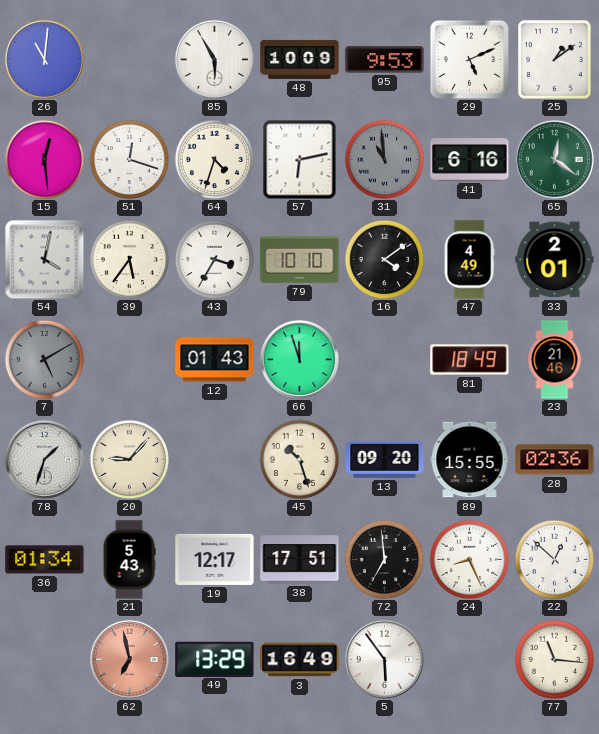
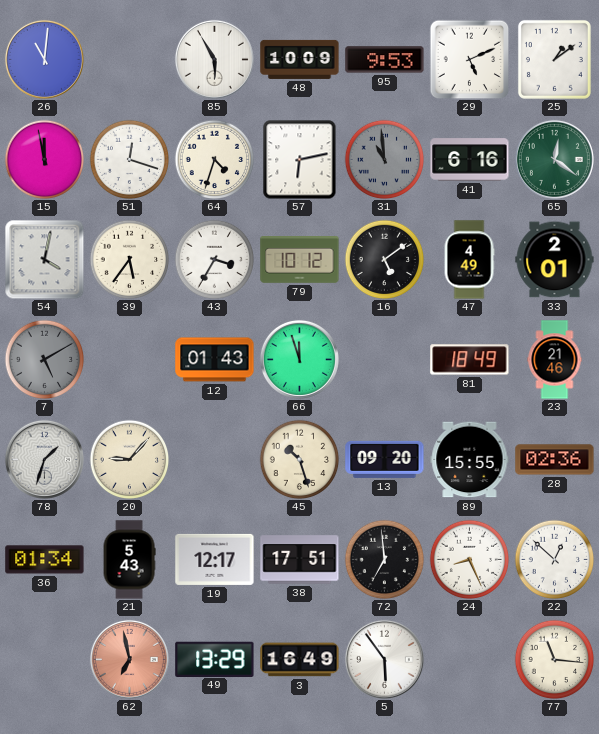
15: 12:29 -> 11:58
79: 10:10 -> 10:12
16: 4:09 -> 5:09
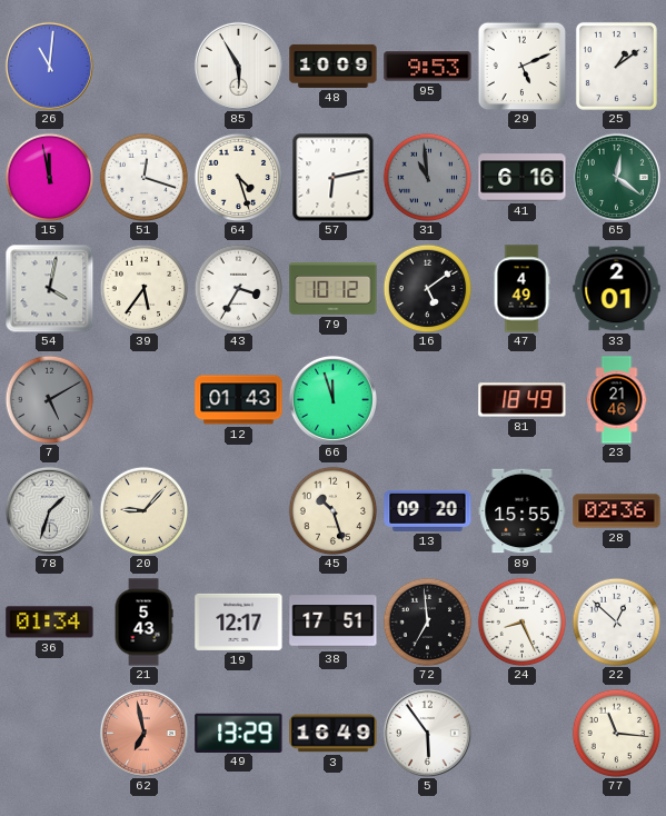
64: 4:33 -> 4:27
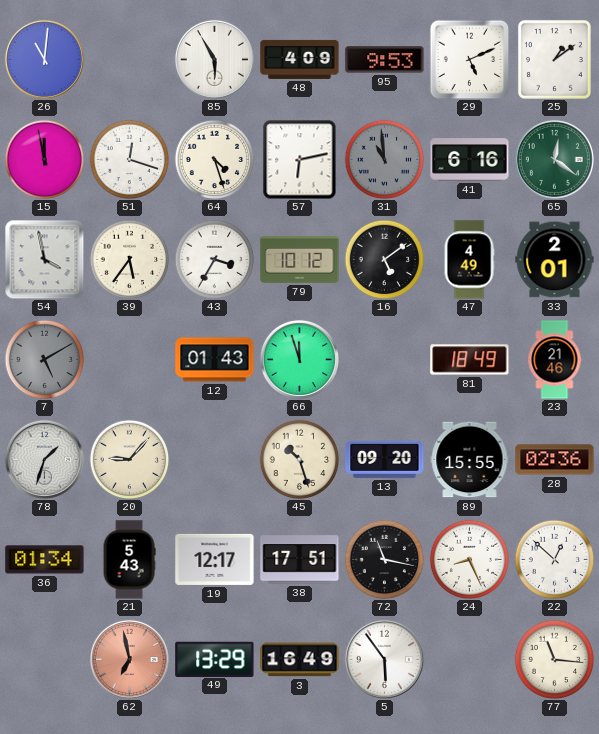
48: 10:09 -> 4:09
54: 4:02 -> 3:58
72: 6:59 -> 11:17
